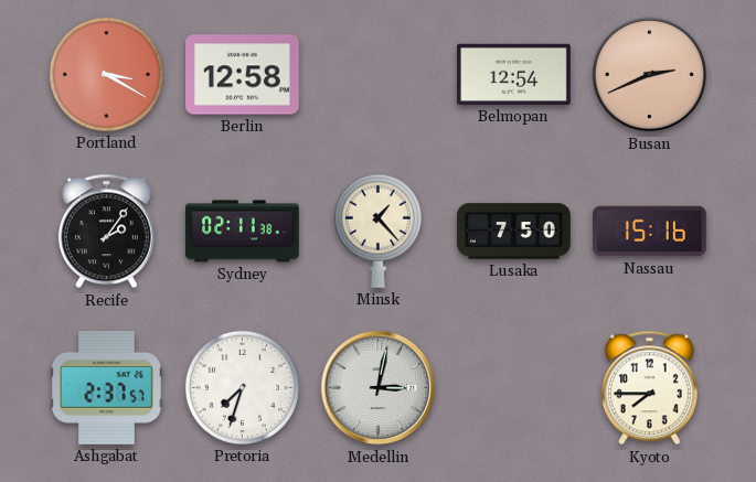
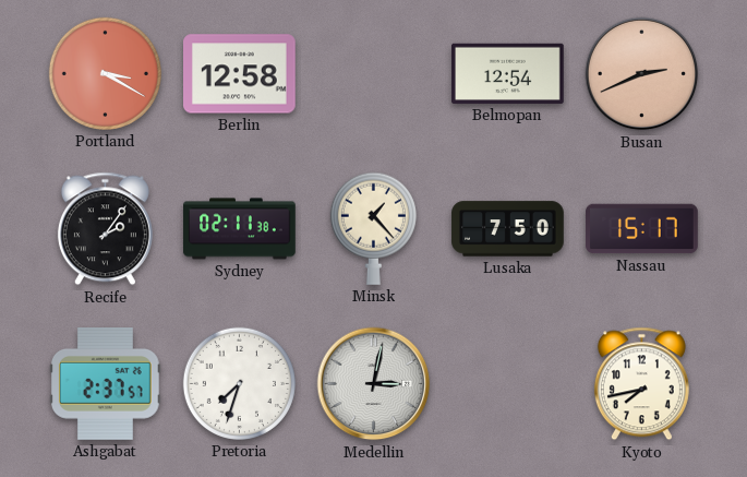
Nassau: 15:16 -> 15:17
Kyoto: 7:45 -> 7:43
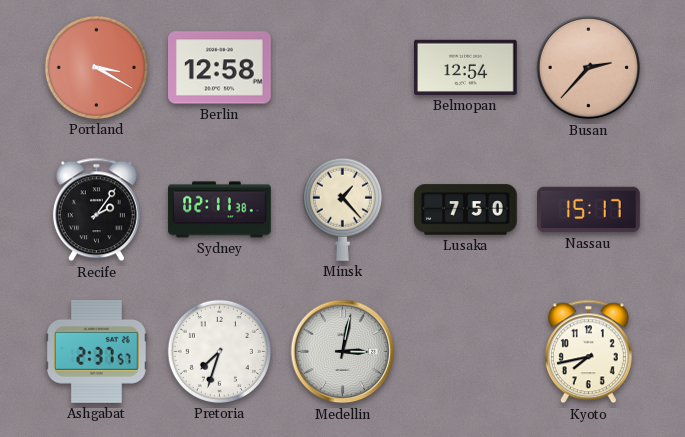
Busan: 2:41 -> 2:37
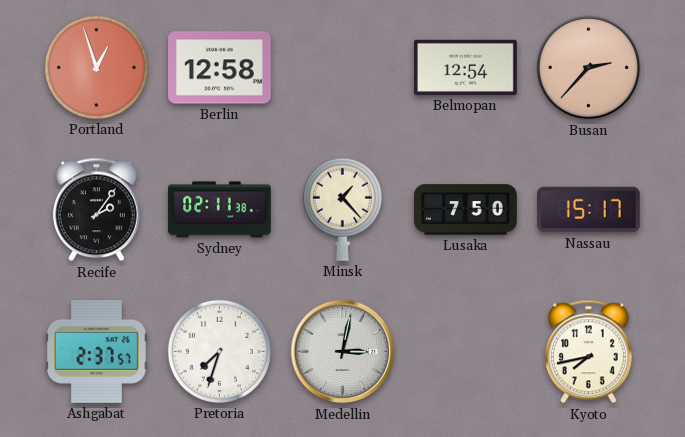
Portland: 3:20 -> 12:57
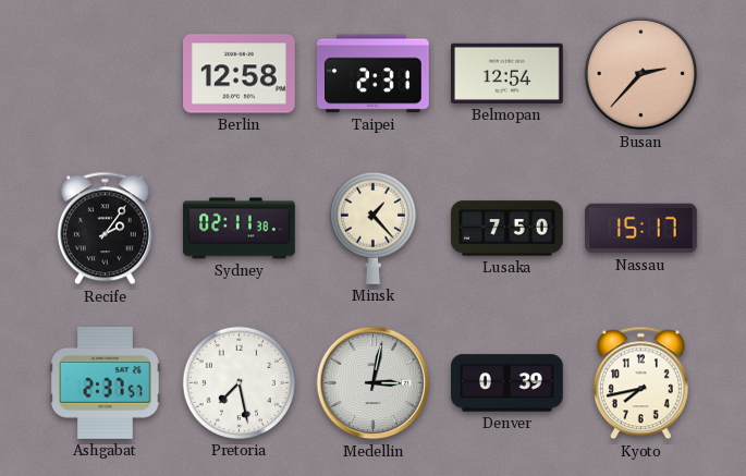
Portland: 12:57 -> none
Taipei: none -> 2:31
Pretoria: 7:33 -> 7:28
Denver: none -> 0:39
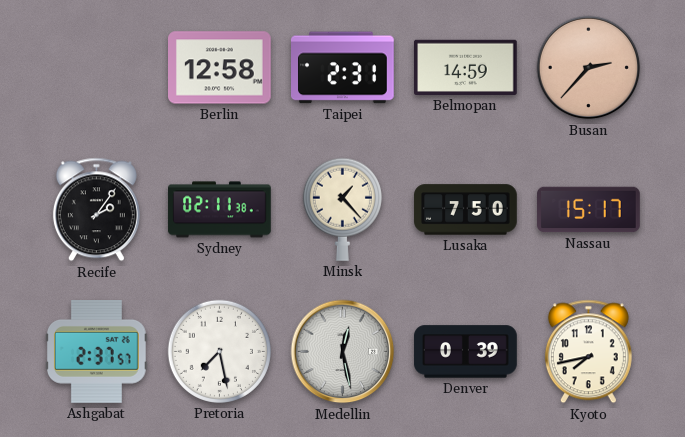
Belmopan: 12:54 -> 14:59
Medellin: 3:02 -> 12:28
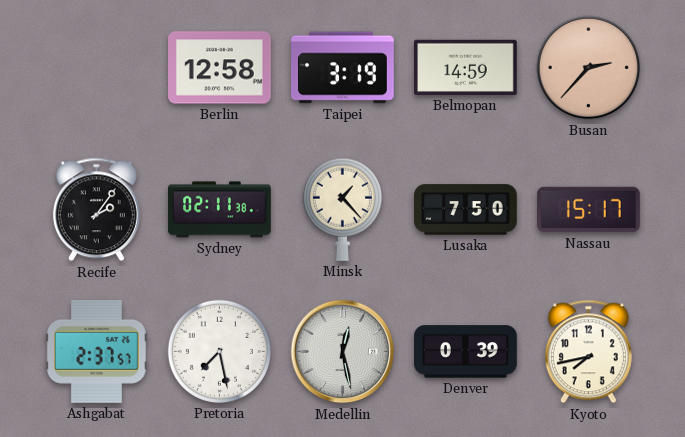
Taipei: 2:31 -> 3:19
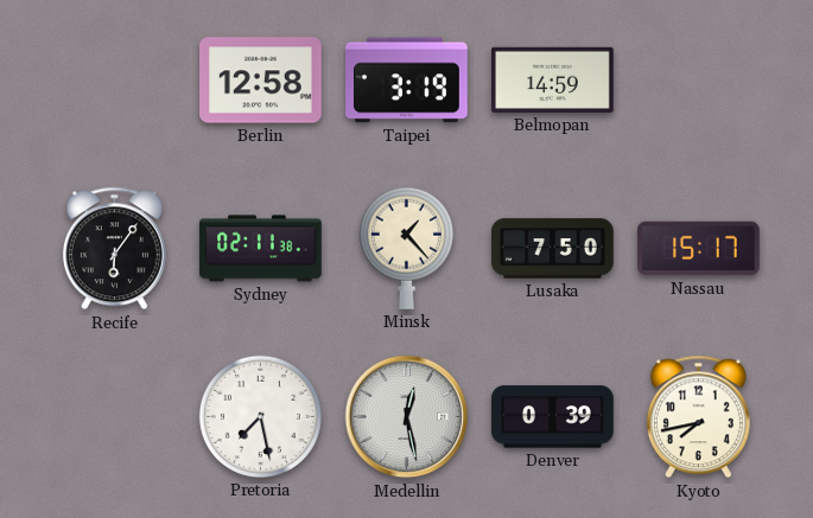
Busan: 2:37 -> none
Recife: 2:06 -> 6:06
Ashgabat: 2:37 -> none
